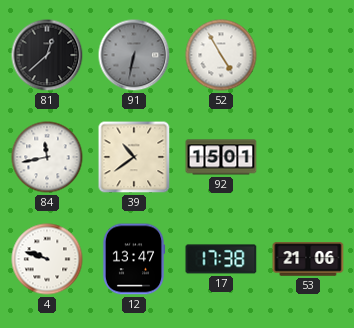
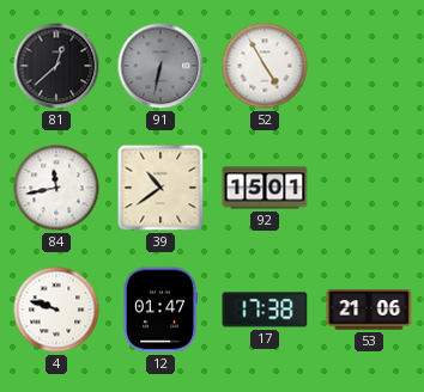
12: 13:47 -> 01:47
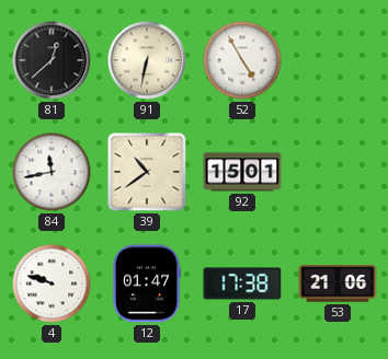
91 dial: grey -> cream
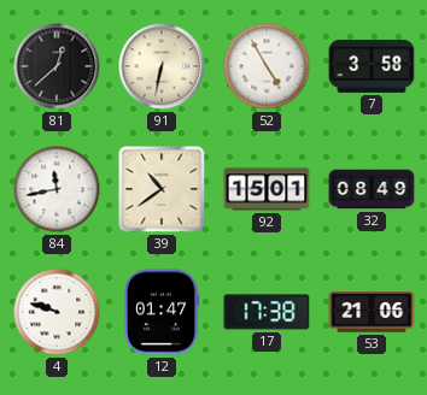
7: none -> 3:58
32: none -> 08:49
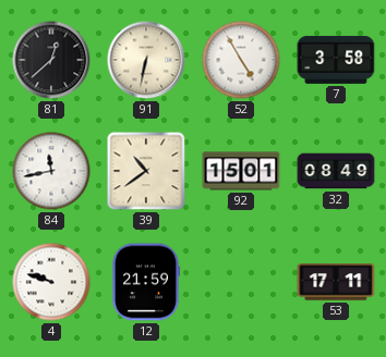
12: 01:47 -> 21:59
17: 17:38 -> none
53: 21:06 -> 17:11
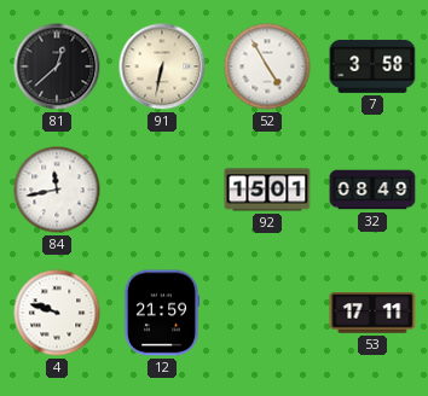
39: 10:39 -> none
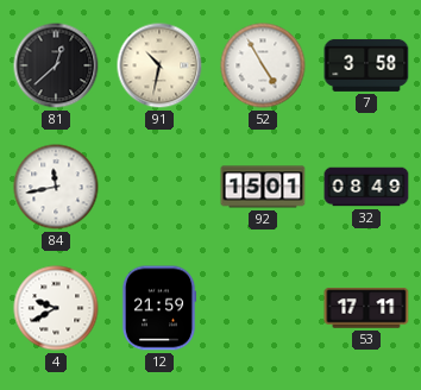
91: 6:32 -> 10:32
4: 9:48 -> 9:40
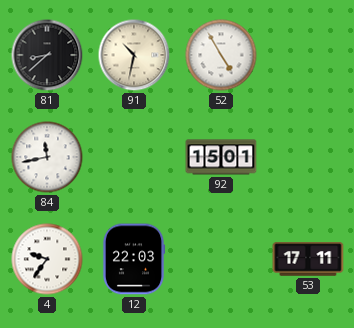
81: 12:38 -> 8:38
7: 3:58 -> none
32: 08:49 -> none
4: 9:40 -> 9:36
12: 21:59 -> 22:03
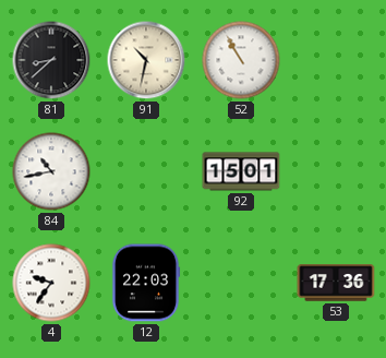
52: 4:55 -> 10:55
84: 11:43 -> 10:43
53: 17:11 -> 17:36
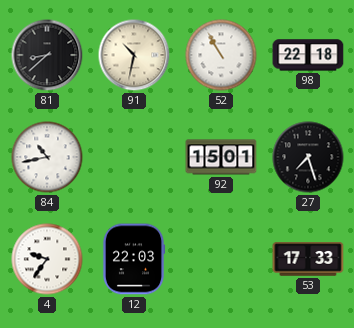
98: none -> 22:18
27: none -> 7:27
53: 17:36 -> 17:33
